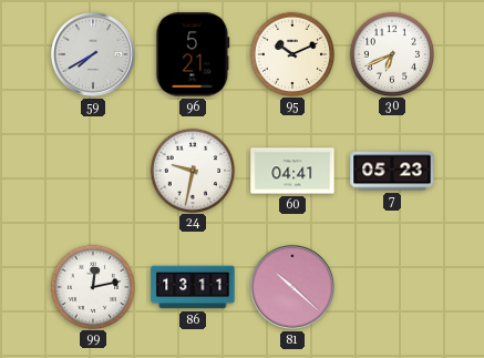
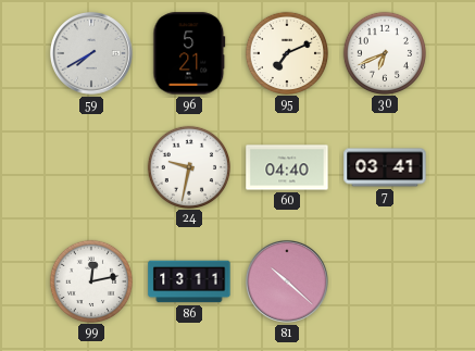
95: 10:11 -> 7:11
60: 04:41 -> 04:40
7: 05:23 -> 03:41
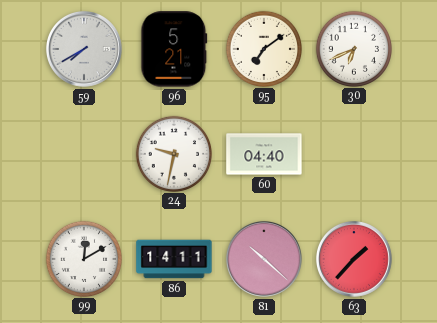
95: 7:11 -> 7:09
7: 03:41 -> none
99: 12:13 -> 12:10
86: 13:11 -> 14:11
63: none -> 1:37
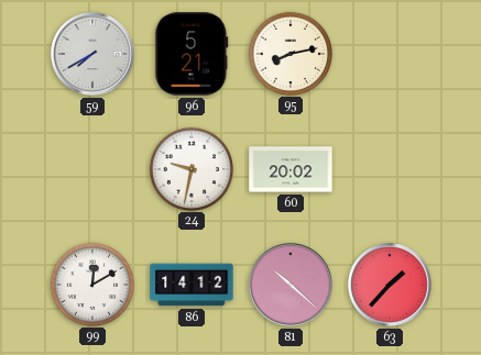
95: 7:09 -> 8:13
30: 6:41 -> none
60: 04:40 -> 20:02
86: 14:11 -> 14:12
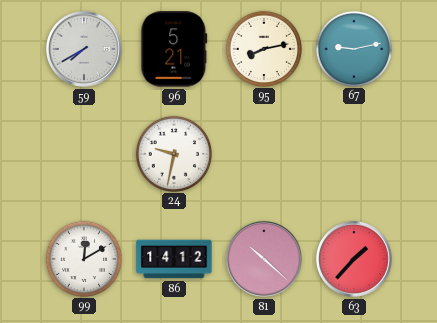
67: none -> 9:13
60: 20:02 -> none
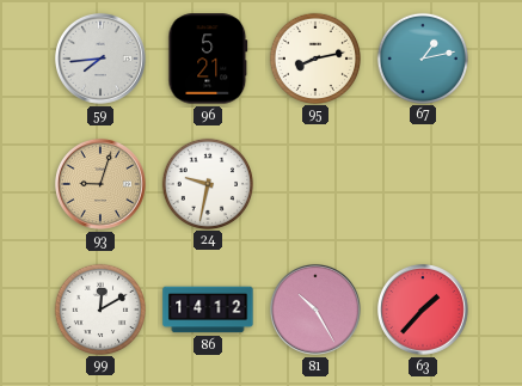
59: 7:40 -> 7:44
67: 9:13 -> 1:13
93: none -> 9:03
81: 10:22 -> 10:25
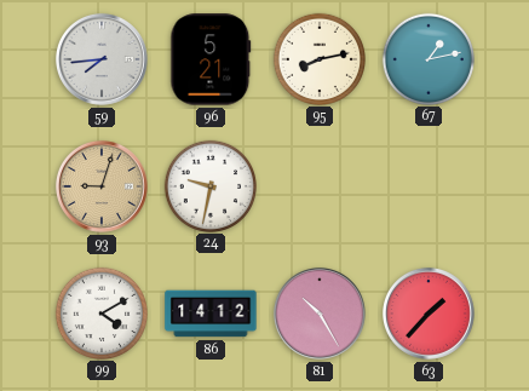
99: 12:10 -> 4:10
